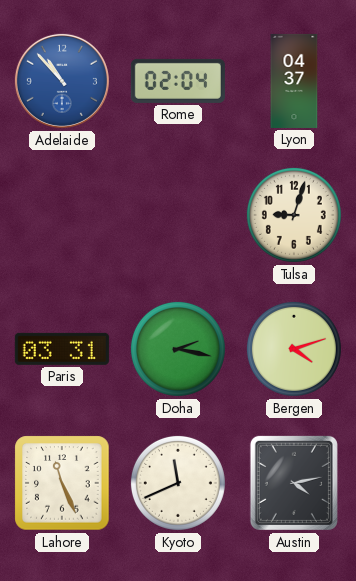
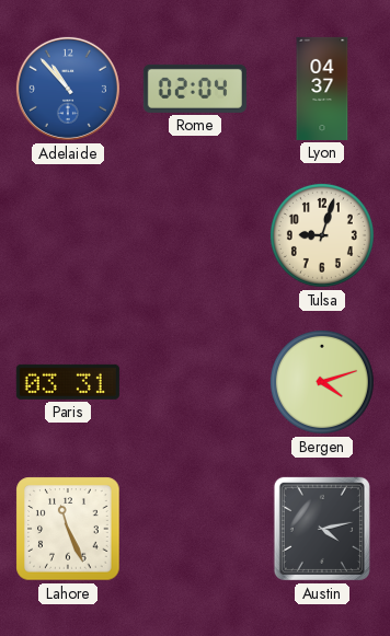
Doha: 2:17 -> none
Kyoto: 11:41 -> none
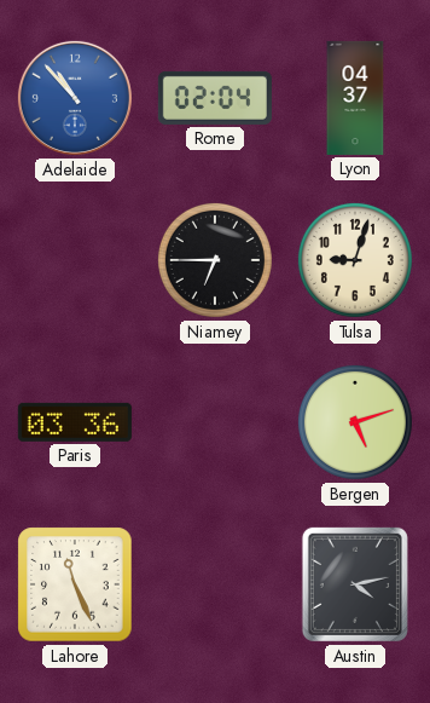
Niamey: none -> 6:45
Paris: 03:31 -> 03:36
Bergen: 4:12 -> 5:12
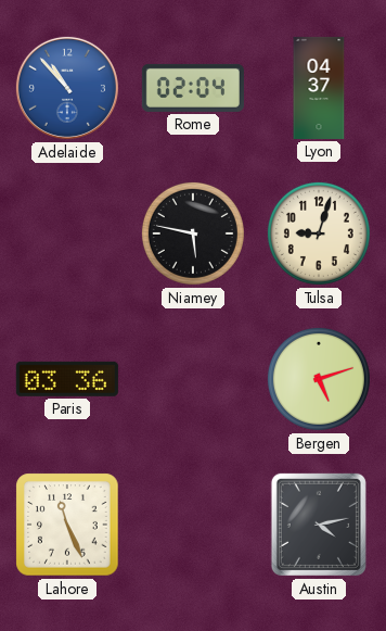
Niamey: 6:45 -> 5:47
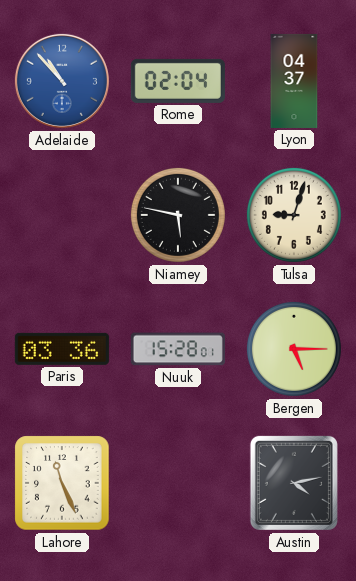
Nuuk: none -> 15:28
Bergen: 5:12 -> 5:15
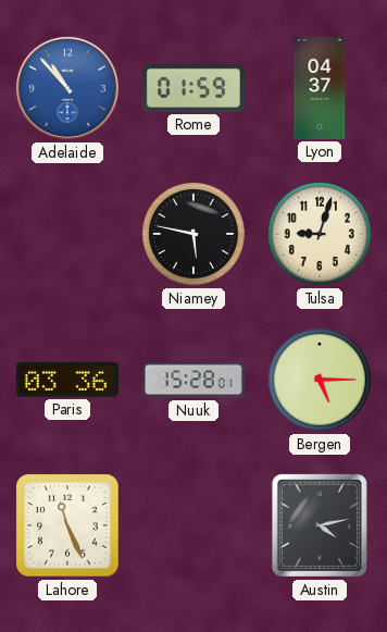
Rome: 02:04 -> 01:59
